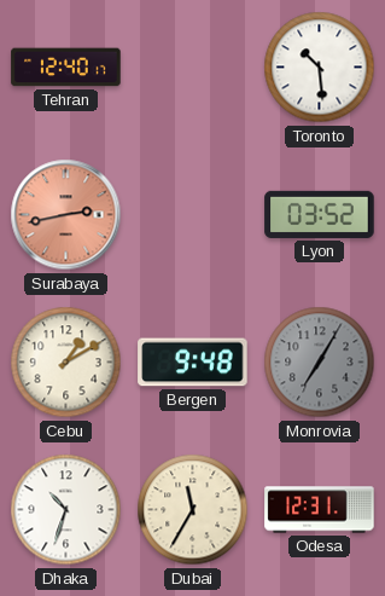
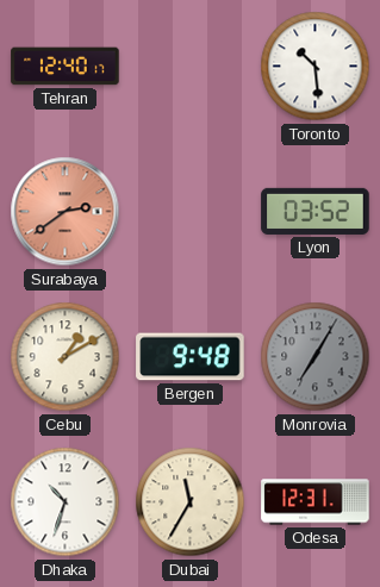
Surabaya: 2:43 -> 2:39
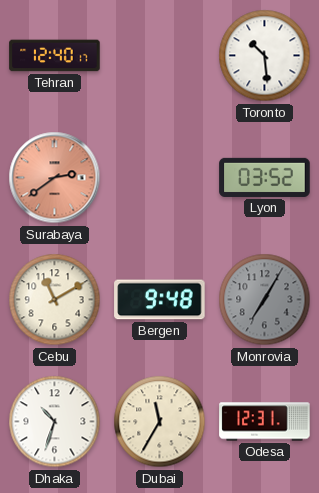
Cebu: 1:10 -> 11:10
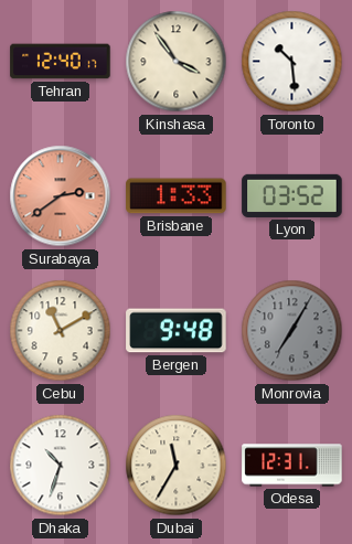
Kinshasa: none -> 3:54
Brisbane: none -> 1:33
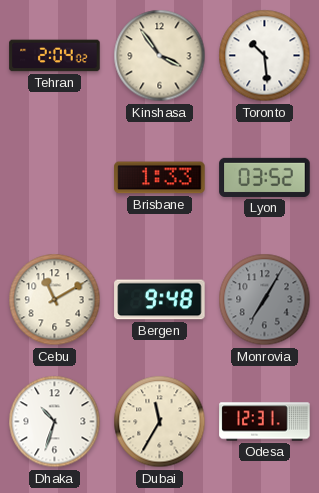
Tehran: 12:40 -> 2:04
Surabaya: 2:39 -> none
